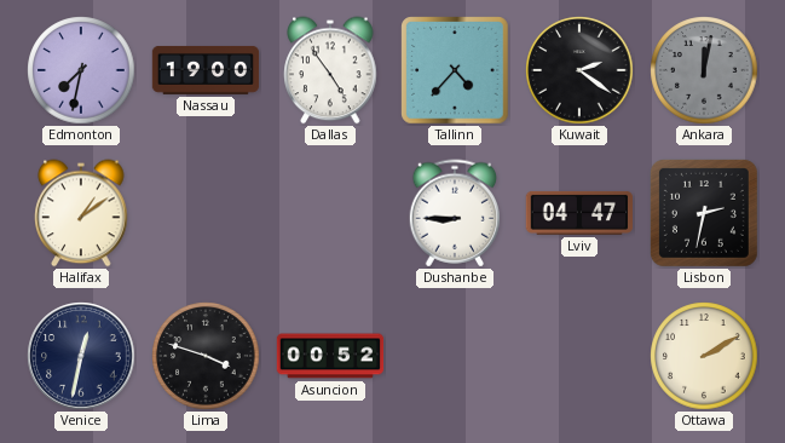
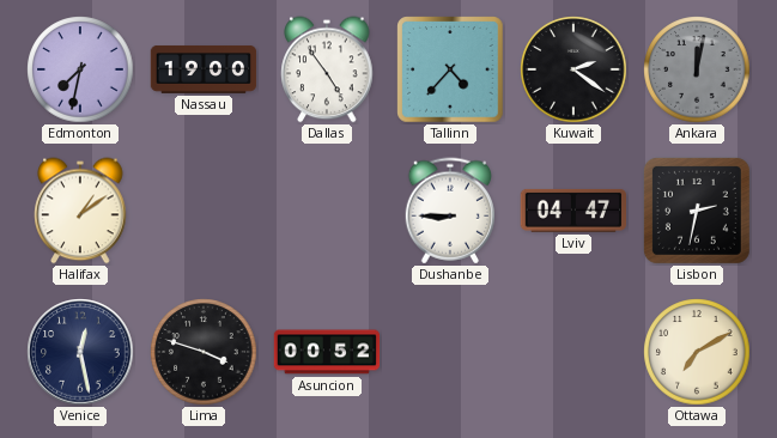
Venice: 12:32 -> 12:28
Ottawa: 2:10 -> 7:10
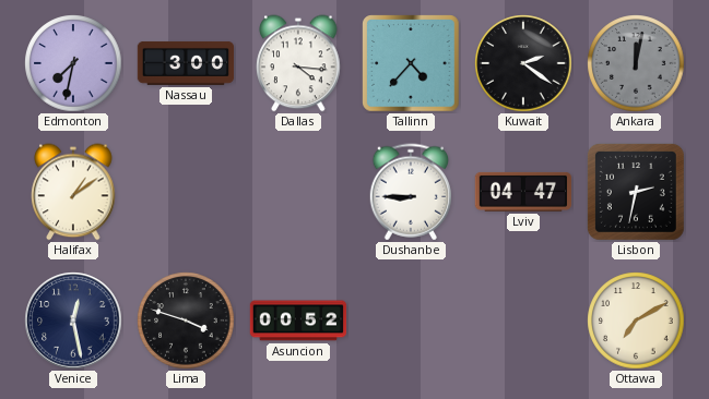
Nassau: 19:00 -> 3:00
Dallas: 4:54 -> 4:16
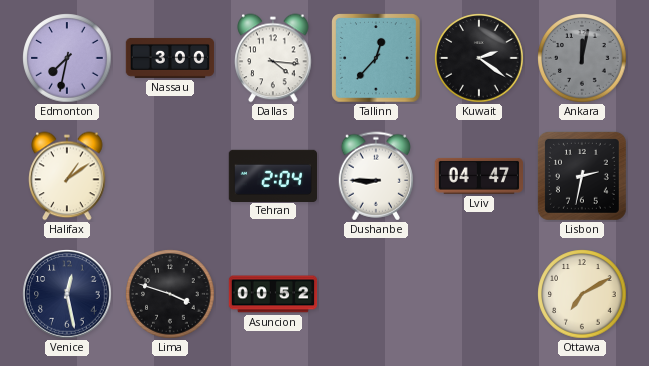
Tallinn: 4:37 -> 12:37
Tehran: none -> 2:04
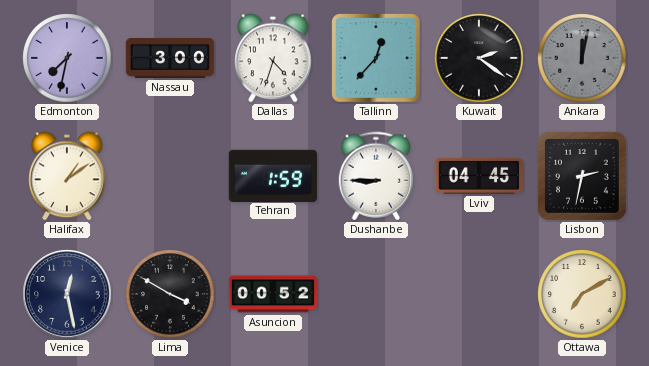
Dallas: 4:16 -> 4:33
Tehran: 2:04 -> 1:59
Lviv: 04:47 -> 04:45
Lima: 3:48 -> 3:50
